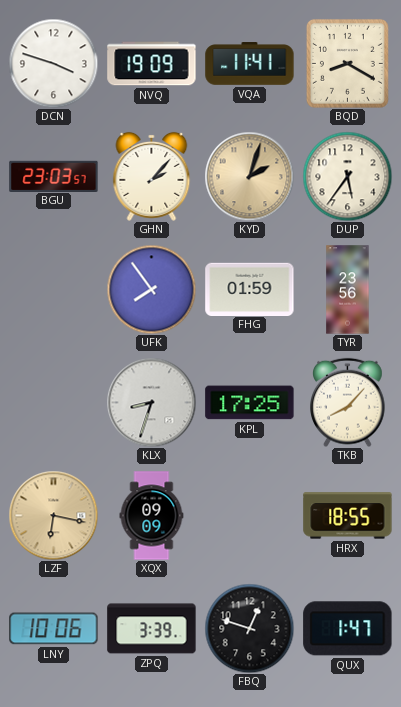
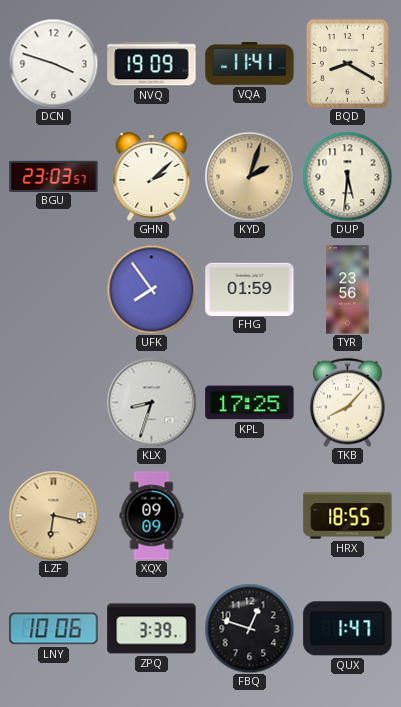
GHN: 2:07 -> 2:08
DUP: 5:36 -> 5:31
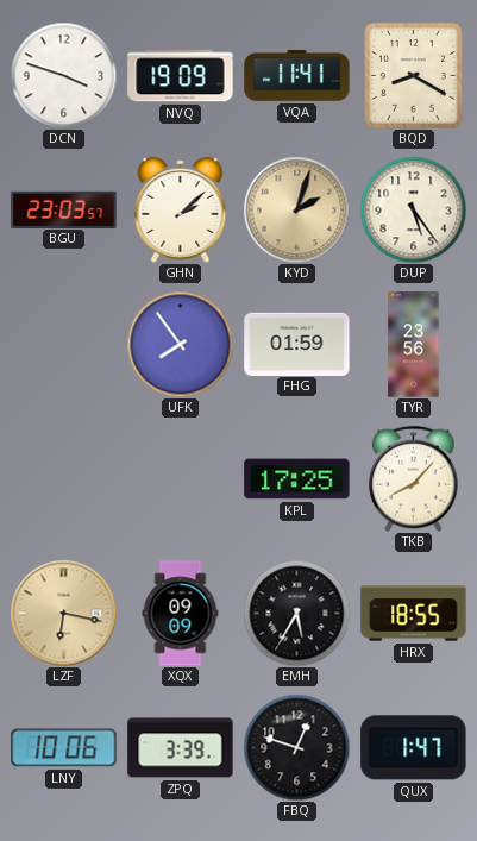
DUP: 5:31 -> 5:24
KLX: 8:33 -> none
EMH: none -> 5:35
